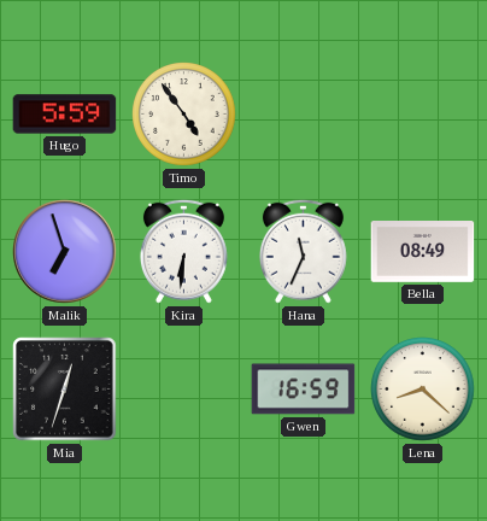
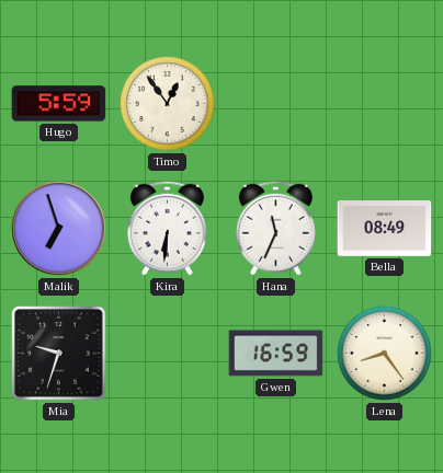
Timo: 4:54 -> 12:54
Mia: 12:33 -> 9:33
Lena: 8:22 -> 8:24
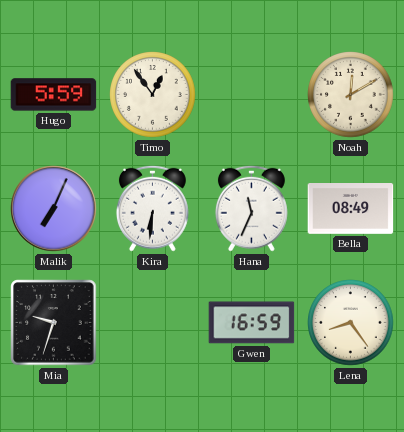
Noah: none -> 12:10
Malik: 6:57 -> 7:04
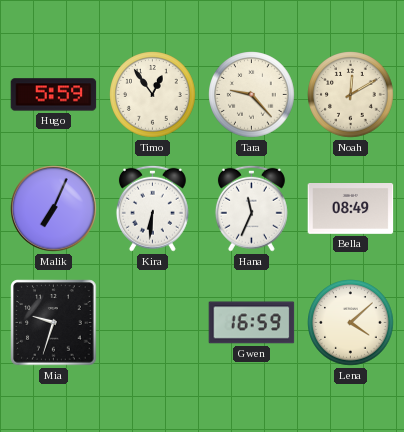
Tara: none -> 9:23
Lena: 8:24 -> 4:08
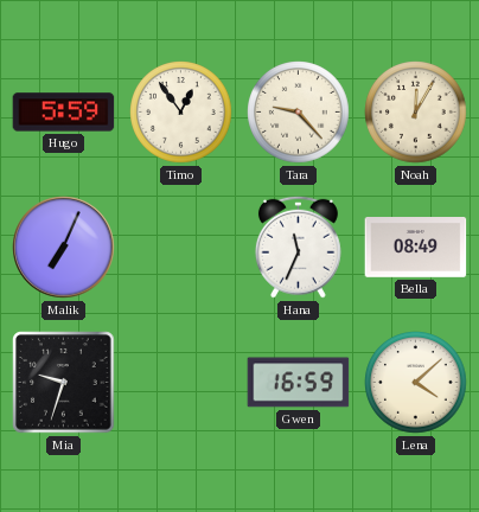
Noah: 12:10 -> 12:05
Kira: 6:31 -> none
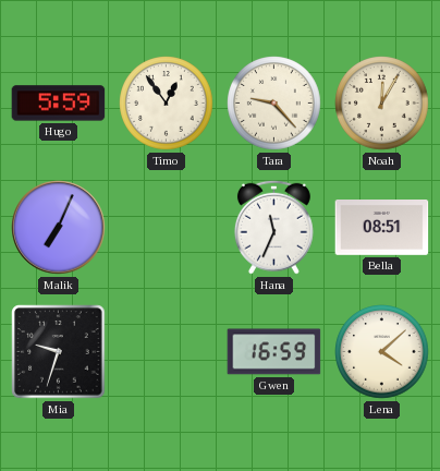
Bella: 08:49 -> 08:51
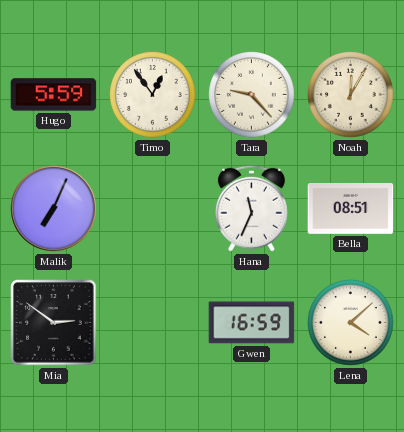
Mia: 9:33 -> 2:51
